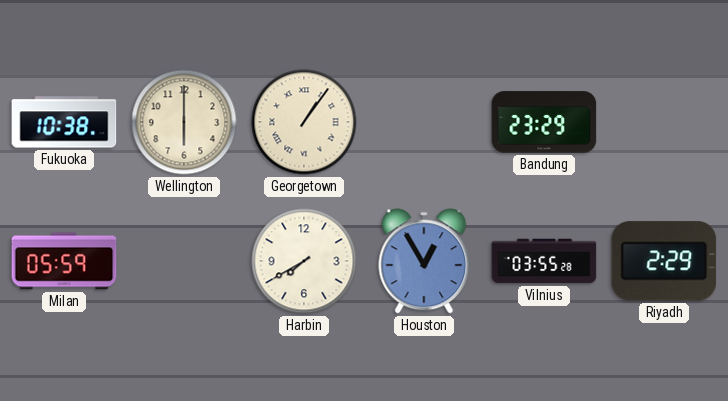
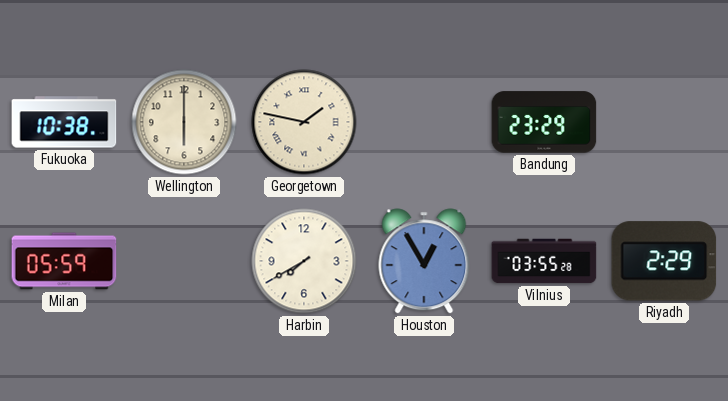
Georgetown: 1:06 -> 1:47
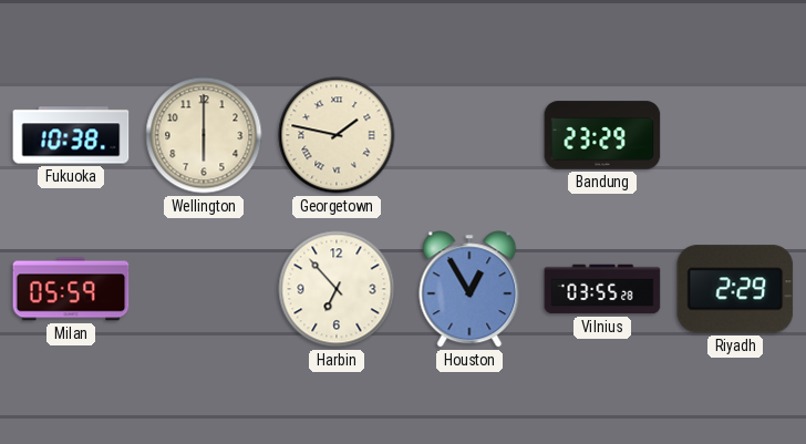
Harbin: 7:40 -> 6:53
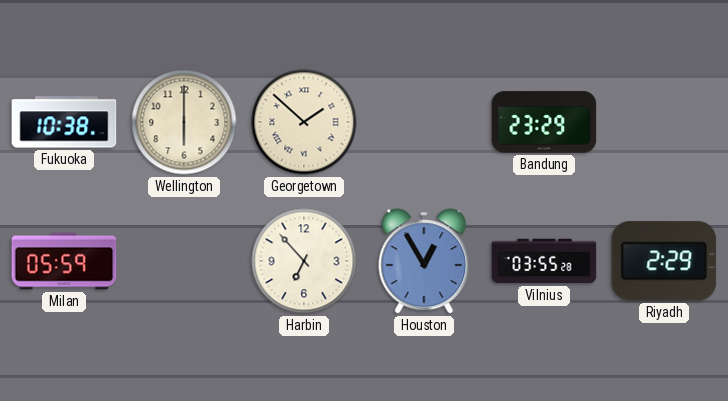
Georgetown: 1:47 -> 1:52
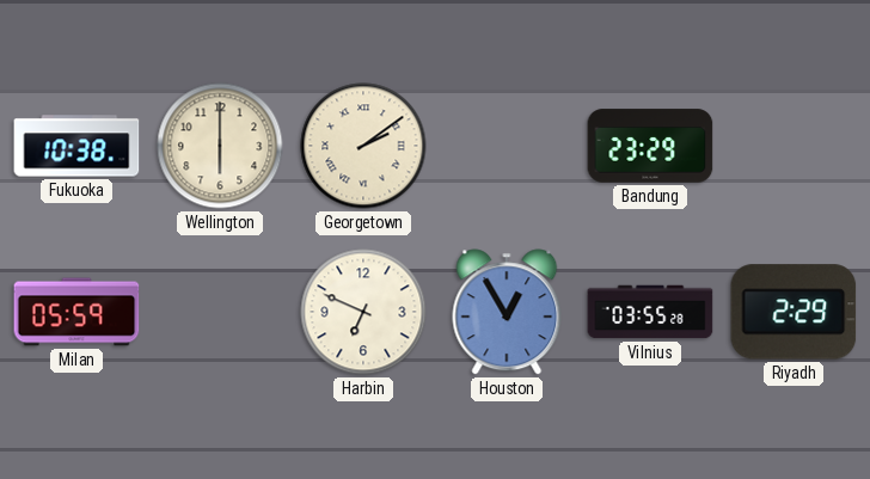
Georgetown: 1:52 -> 2:09
Harbin: 6:53 -> 6:49
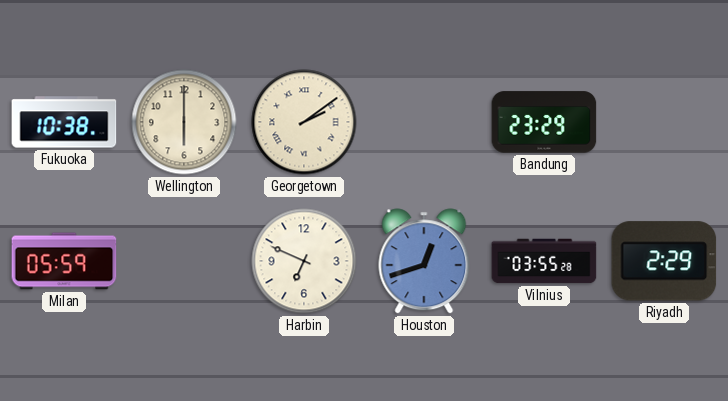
Houston: 12:55 -> 12:42
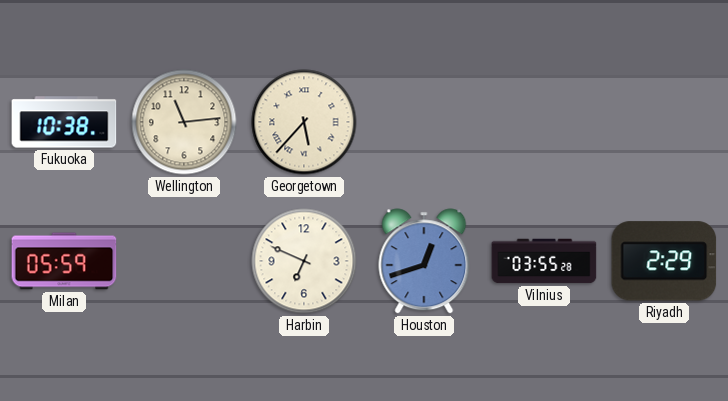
Wellington: 6:00 -> 11:14
Georgetown: 2:09 -> 5:37
Bandung: 23:29 -> none
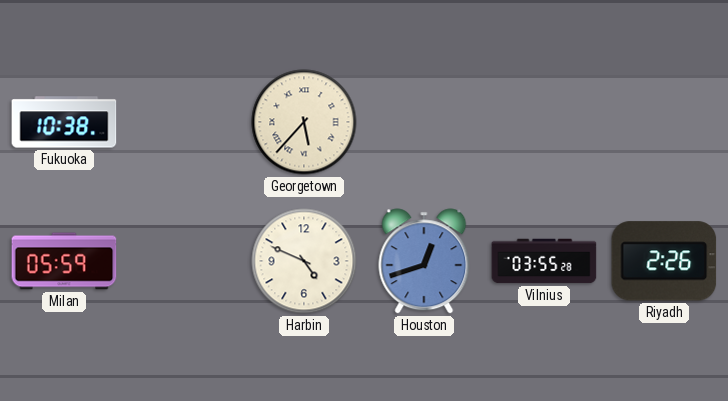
Wellington: 11:14 -> none
Harbin: 6:49 -> 4:49
Riyadh: 2:29 -> 2:26
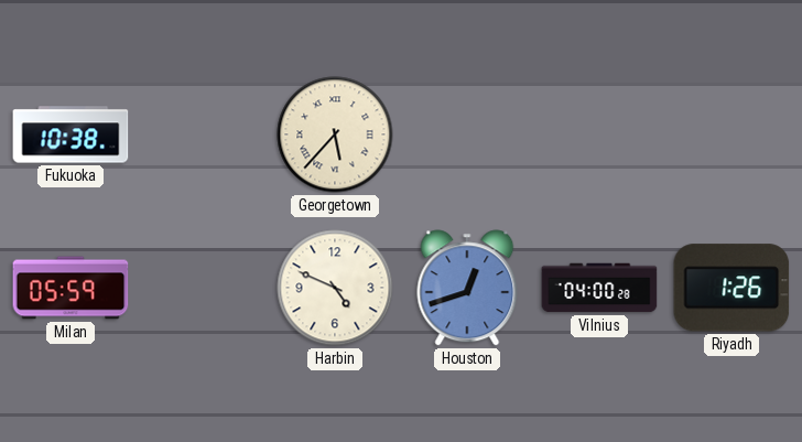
Vilnius: 03:55 -> 04:00
Riyadh: 2:26 -> 1:26
